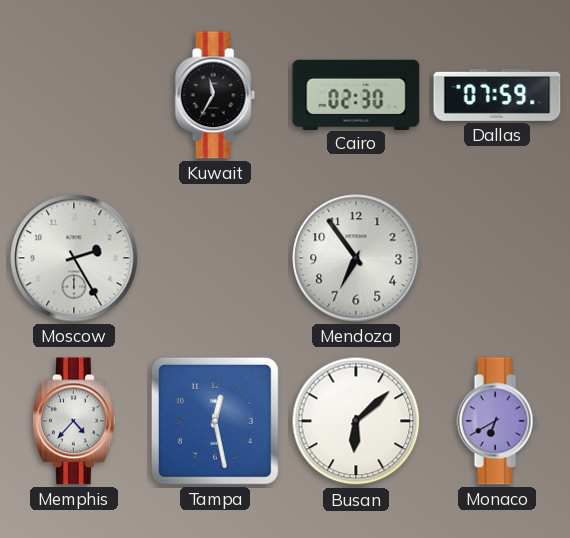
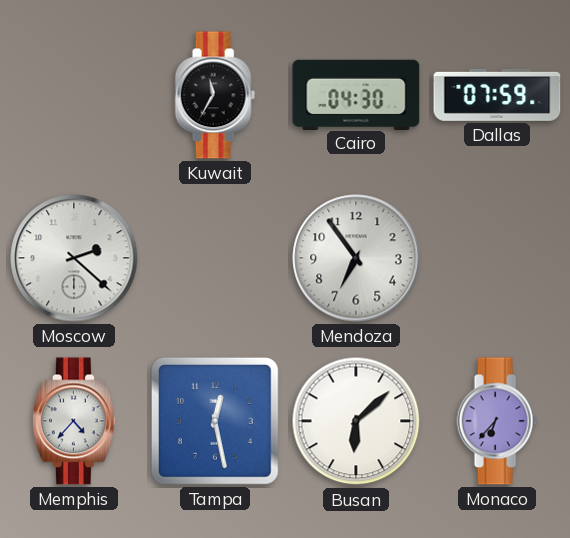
Cairo: 02:30 -> 04:30
Moscow: 2:25 -> 2:22
Monaco: 6:40 -> 6:37
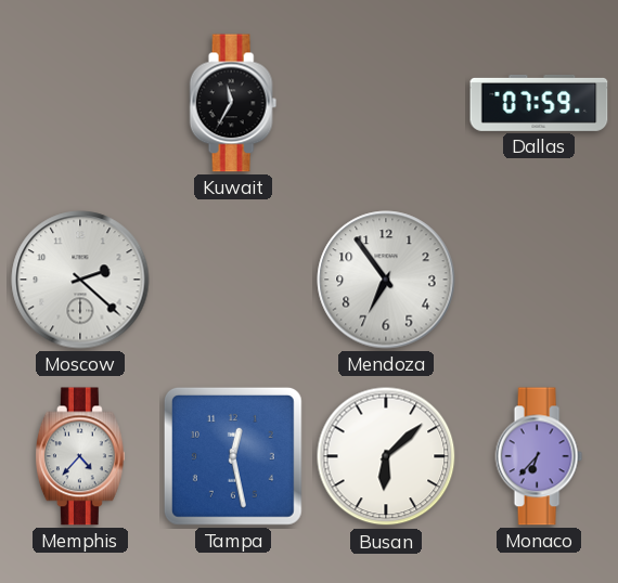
Cairo: 04:30 -> none
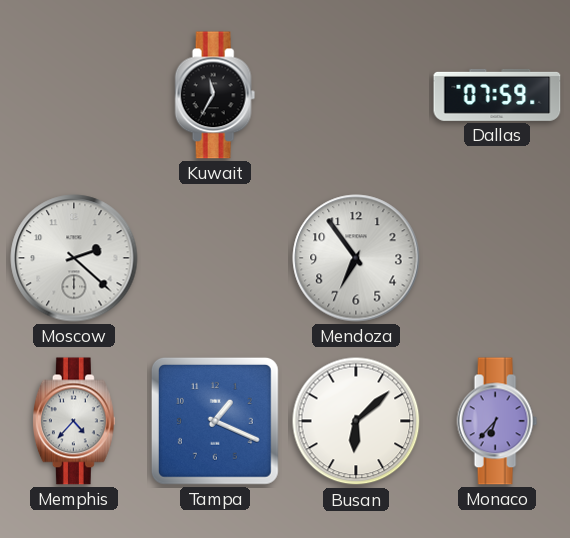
Tampa: 12:28 -> 1:19
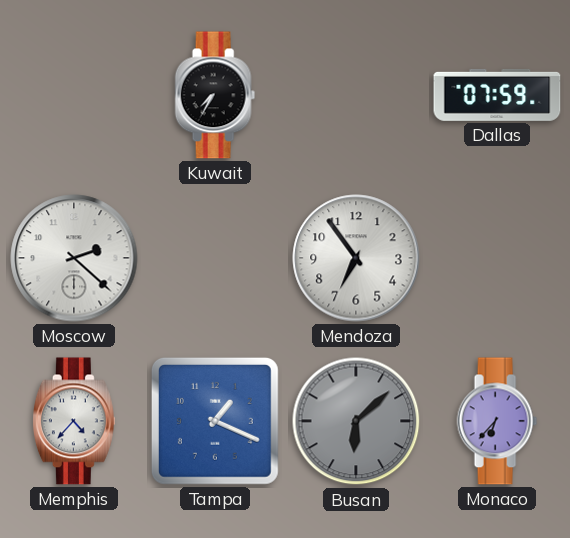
Kuwait: 11:35 -> 7:35
Busan dial: white -> grey
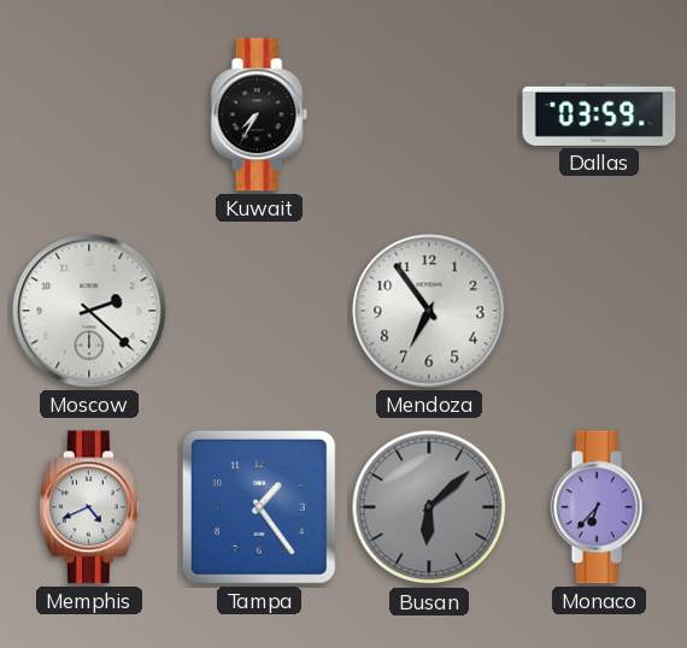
Dallas: 07:59 -> 03:59
Memphis: 4:37 -> 4:41
Tampa: 1:19 -> 1:24
